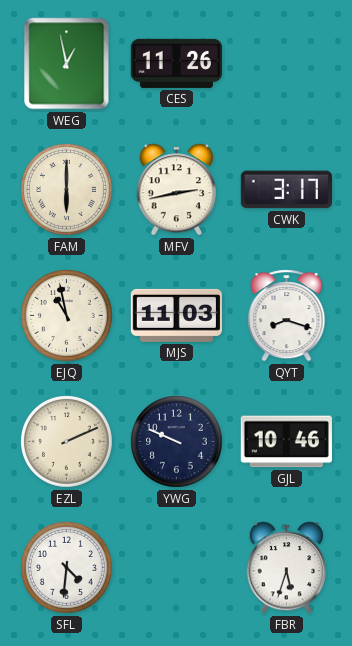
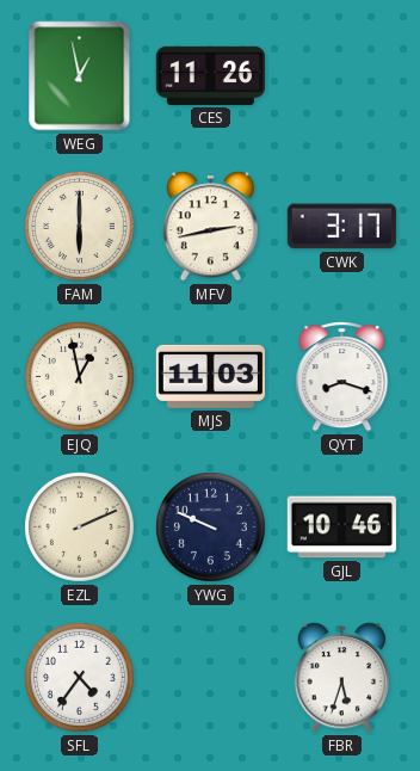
EJQ: 10:58 -> 12:58
SFL: 4:31 -> 4:36
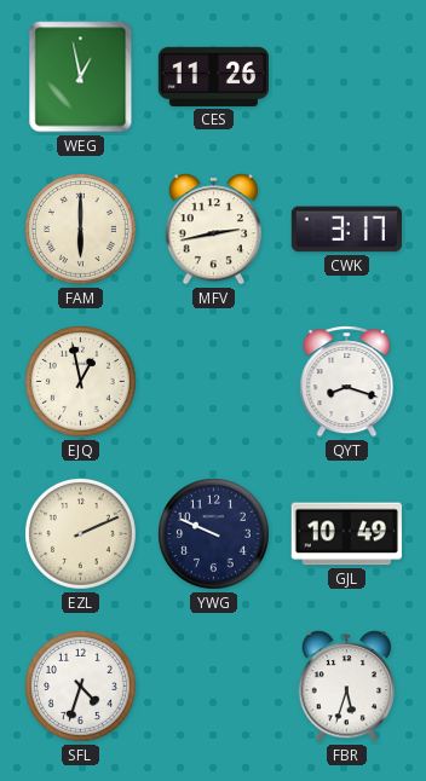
MJS: 11:03 -> none
GJL: 10:46 -> 10:49
SFL: 4:36 -> 4:33
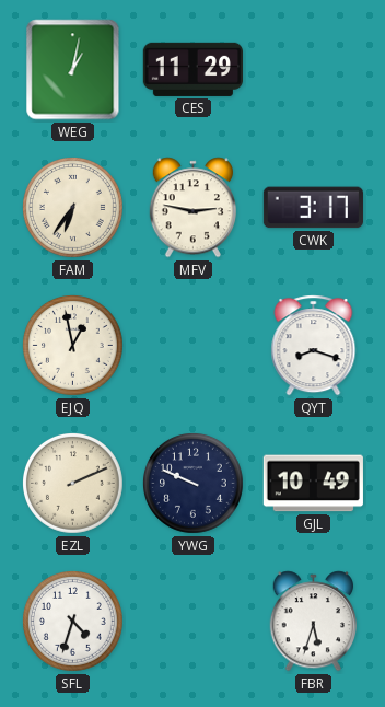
WEG: 12:58 -> 1:02
CES: 11:26 -> 11:29
FAM: 6:00 -> 6:36
MFV: 2:43 -> 2:47
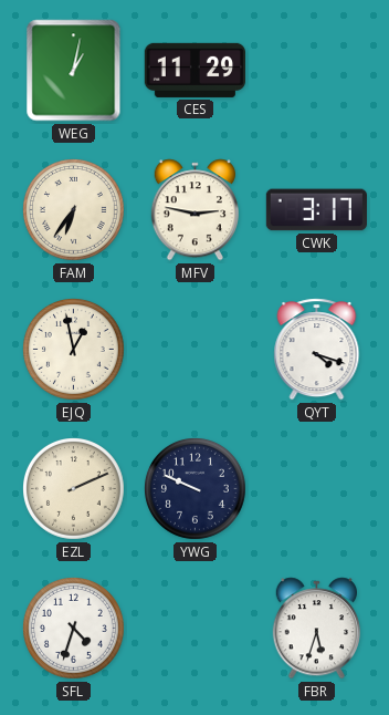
QYT: 8:18 -> 4:18
GJL: 10:49 -> none
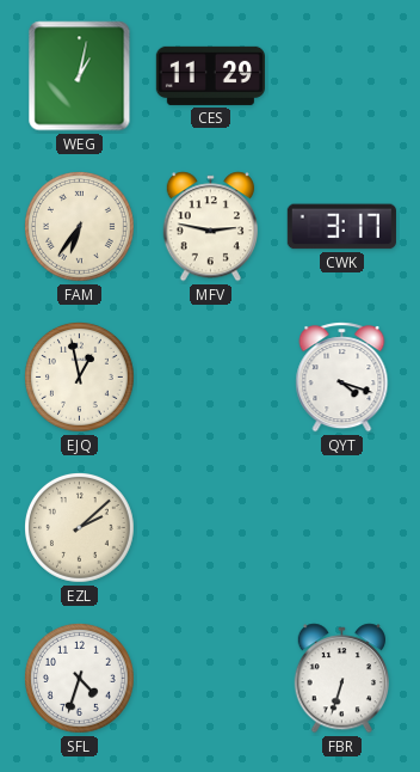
EZL: 2:11 -> 2:08
YWG: 9:49 -> none
FBR: 5:33 -> 6:33
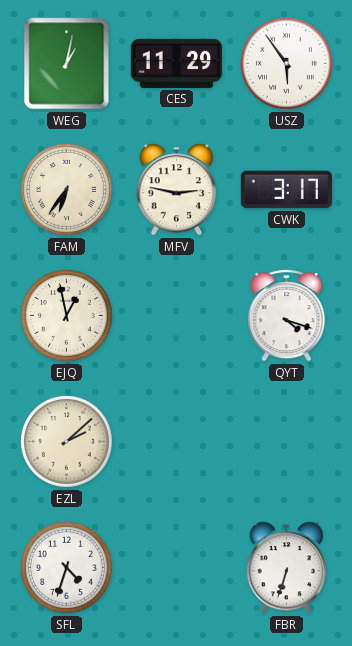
USZ: none -> 5:54
